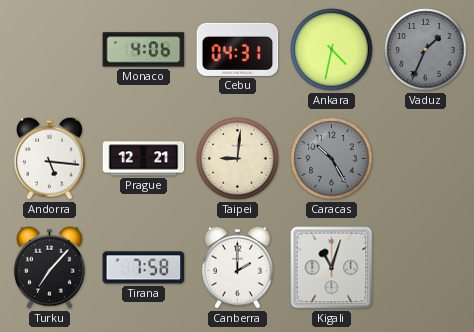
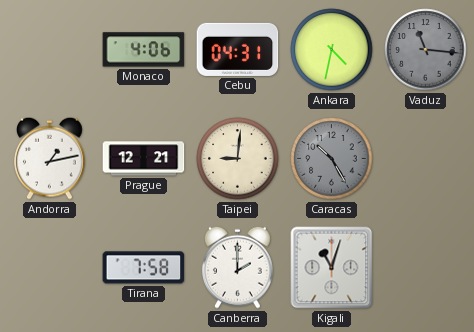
Vaduz: 1:34 -> 11:16
Andorra: 5:16 -> 1:13
Turku: 7:07 -> none
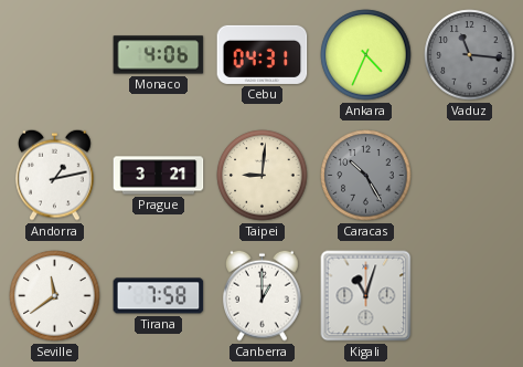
Ankara: 4:32 -> 4:34
Prague: 12:21 -> 3:21
Seville: none -> 11:39
Canberra: 2:00 -> 1:00
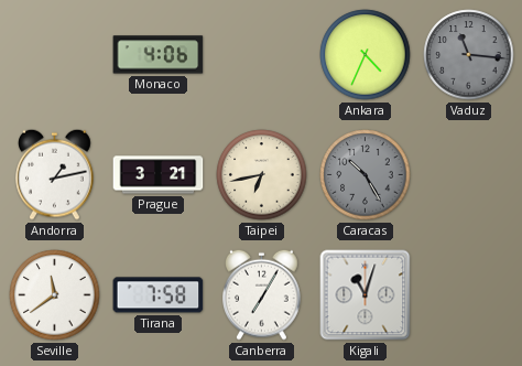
Cebu: 04:31 -> none
Taipei: 9:01 -> 6:43
Canberra: 1:00 -> 7:05
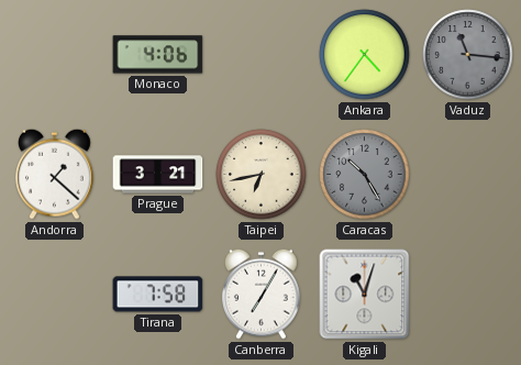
Ankara: 4:34 -> 4:36
Andorra: 1:13 -> 1:22
Seville: 11:39 -> none
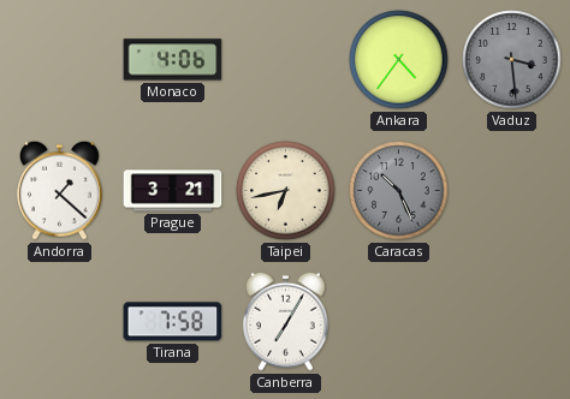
Vaduz: 11:16 -> 3:29
Caracas: 10:25 -> 10:26
Kigali: 11:03 -> none
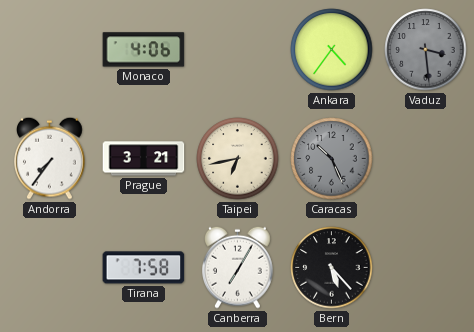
Andorra: 1:22 -> 7:36
Bern: none -> 5:23
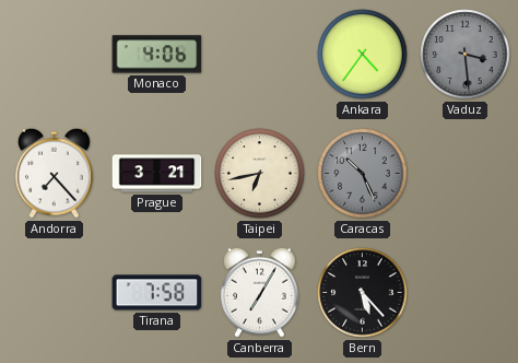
Andorra: 7:36 -> 7:23
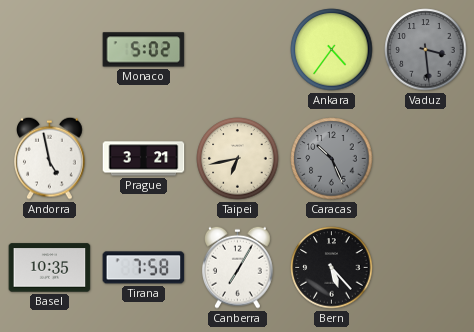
Monaco: 4:06 -> 5:02
Andorra: 7:23 -> 4:58
Basel: none -> 10:35
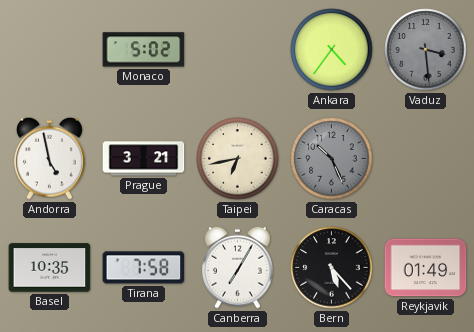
Reykjavik: none -> 01:49
